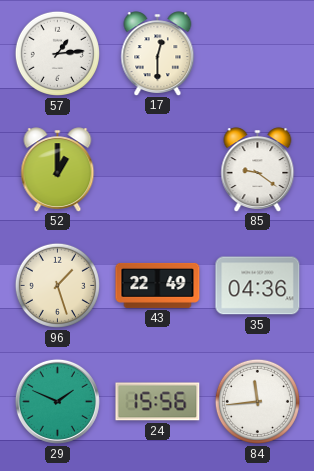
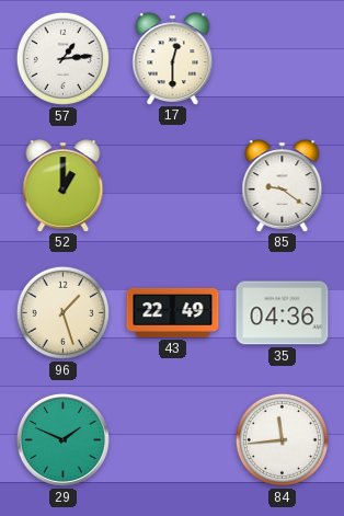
24: 15:56 -> none
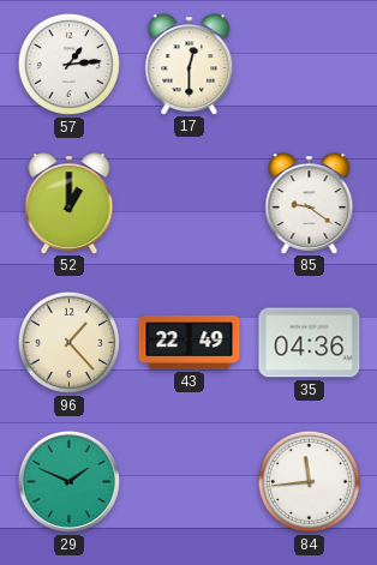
96: 1:27 -> 1:23
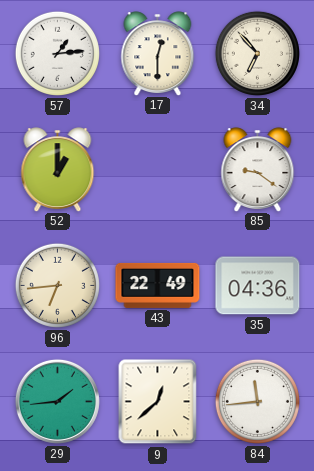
34: none -> 6:53
96: 1:23 -> 6:44
29: 1:49 -> 1:44
9: none -> 12:38
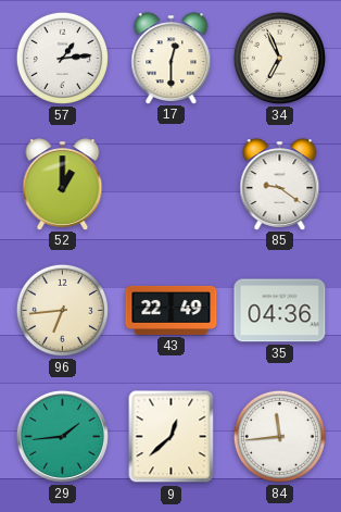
34: 6:53 -> 6:56
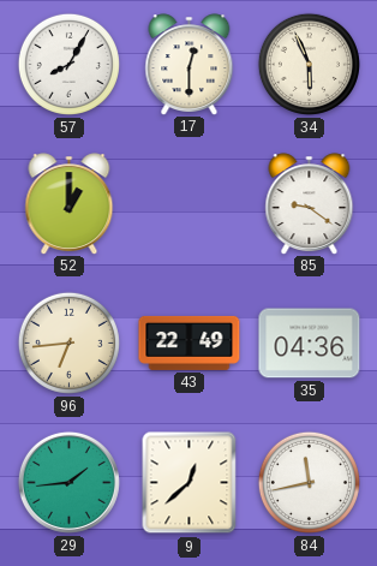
57: 1:14 -> 8:05
34: 6:56 -> 5:56
84: 11:44 -> 11:43
